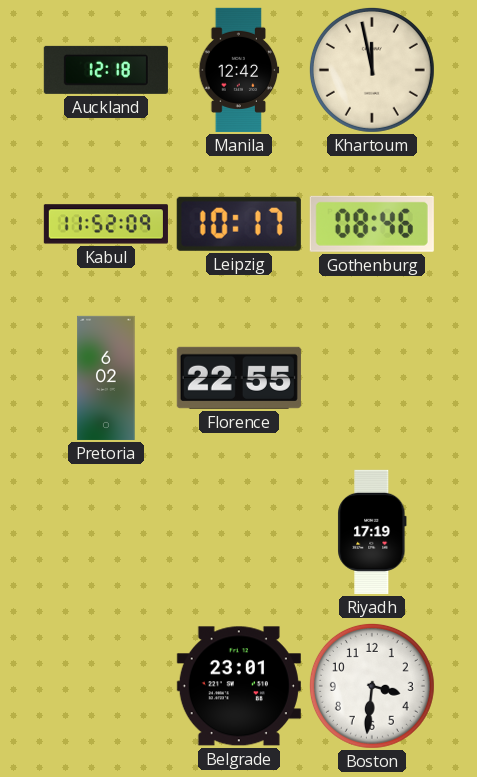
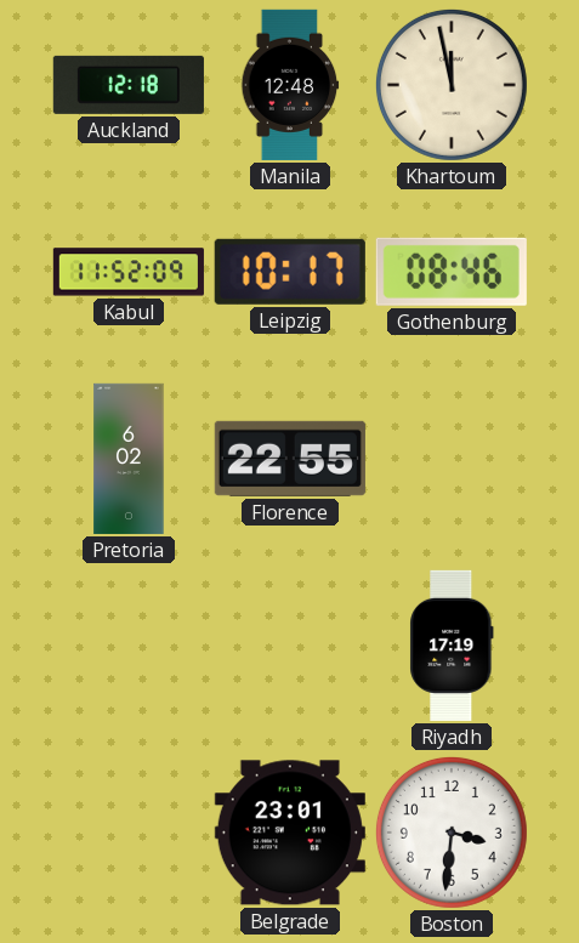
Manila: 12:42 -> 12:48
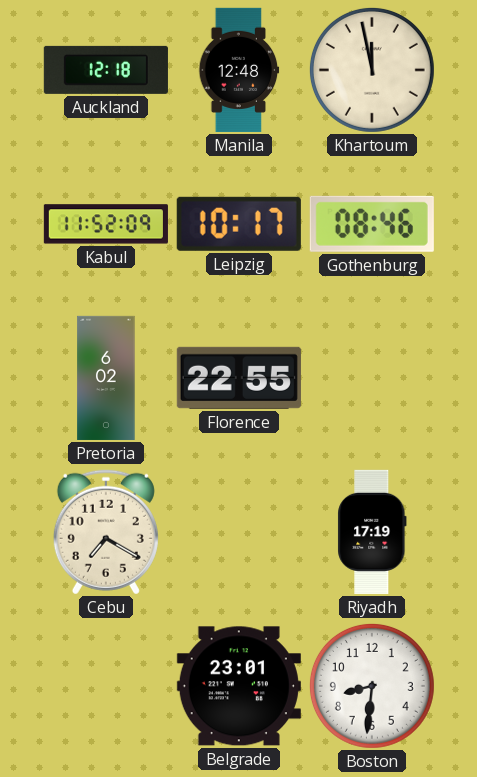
Cebu: none -> 7:20
Boston: 3:31 -> 8:31
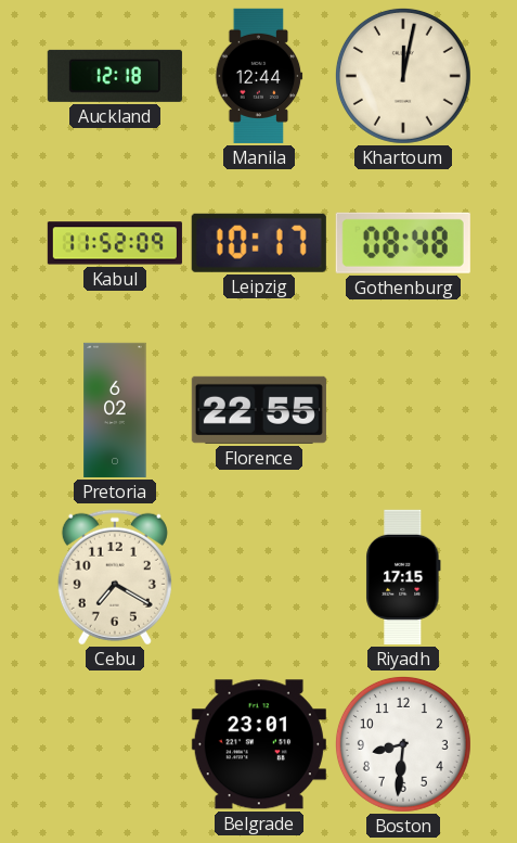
Manila: 12:48 -> 12:44
Khartoum: 11:58 -> 12:02
Gothenburg: 08:46 -> 08:48
Riyadh: 17:19 -> 17:15
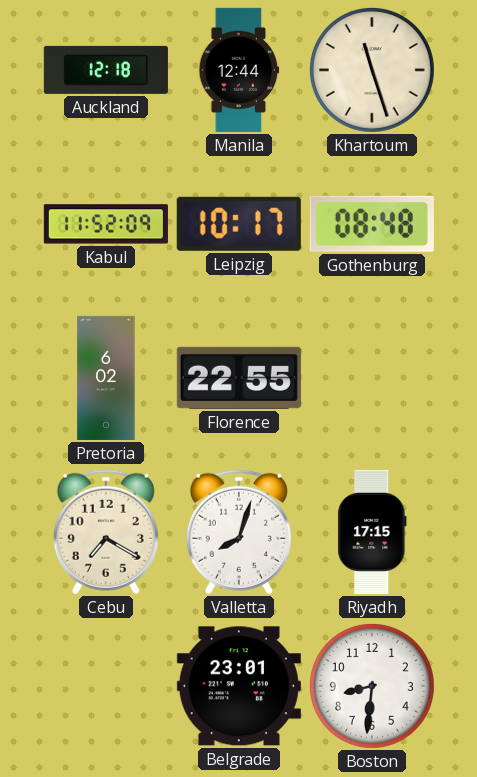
Khartoum: 12:02 -> 11:27
Valletta: none -> 8:03
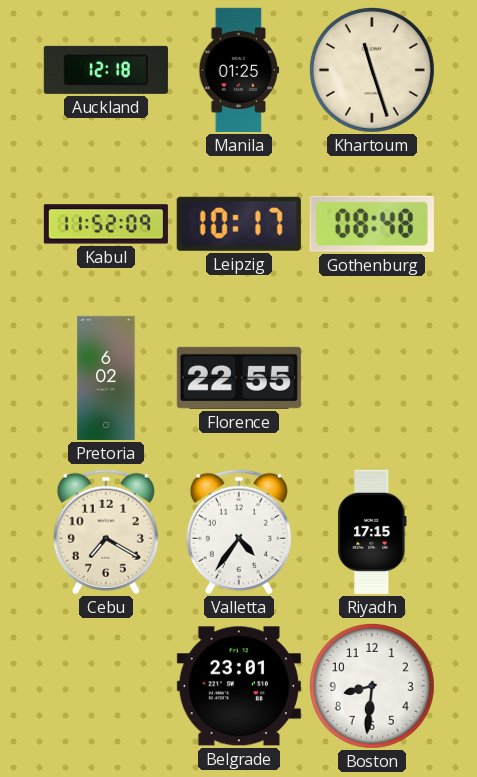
Manila: 12:44 -> 01:25
Valletta: 8:03 -> 4:36
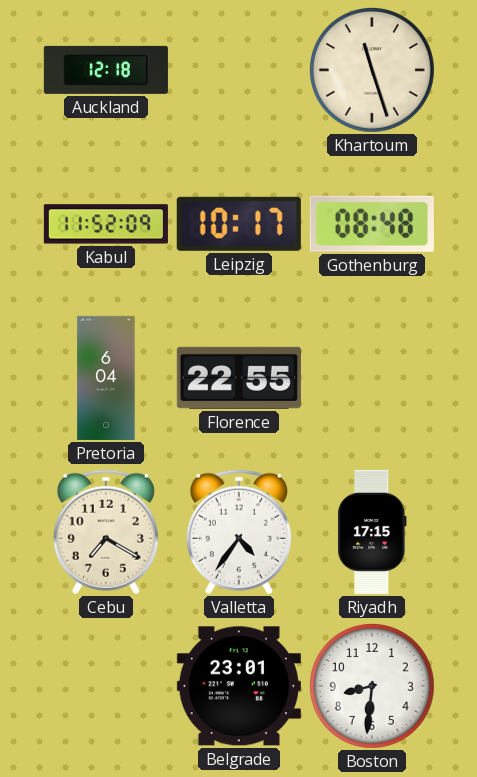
Manila: 01:25 -> none
Pretoria: 6:02 -> 6:04
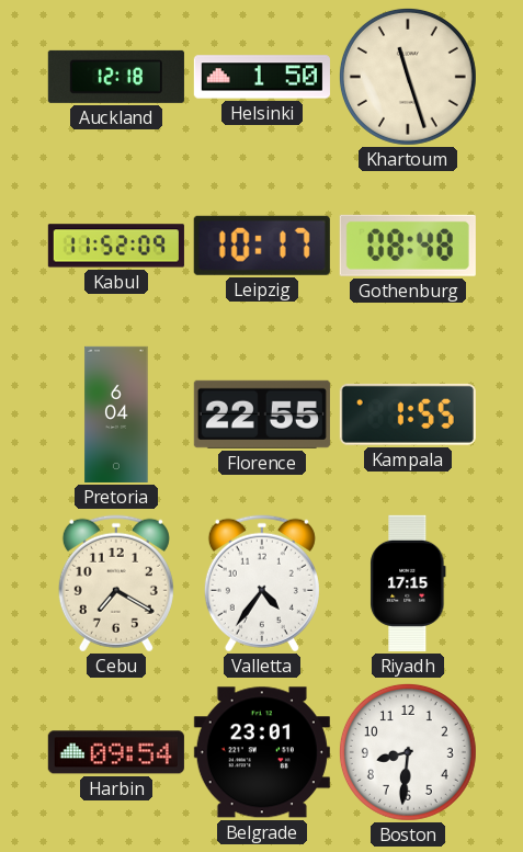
Helsinki: none -> 1:50
Kampala: none -> 1:55
Harbin: none -> 09:54
